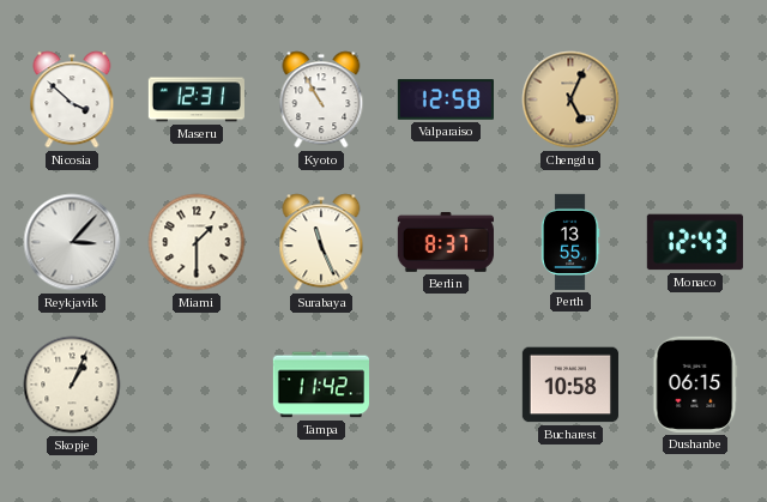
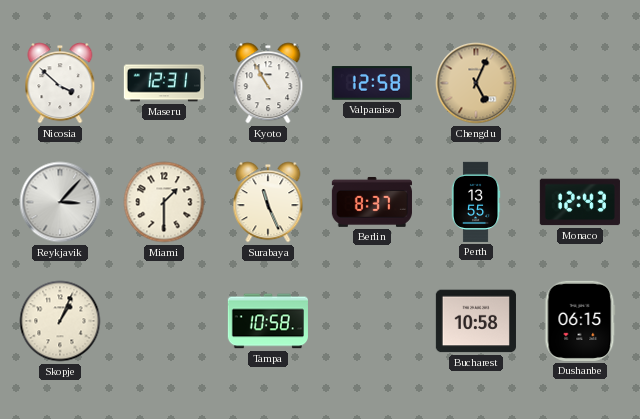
Tampa: 11:42 -> 10:58
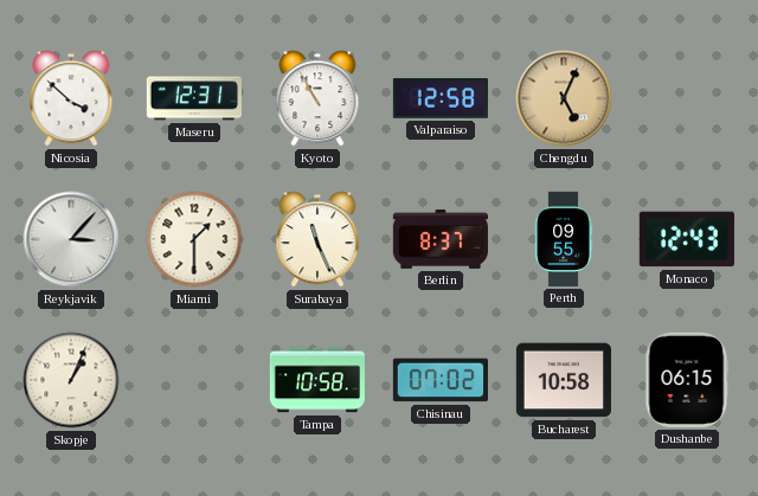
Perth: 13:55 -> 09:55
Chisinau: none -> 07:02
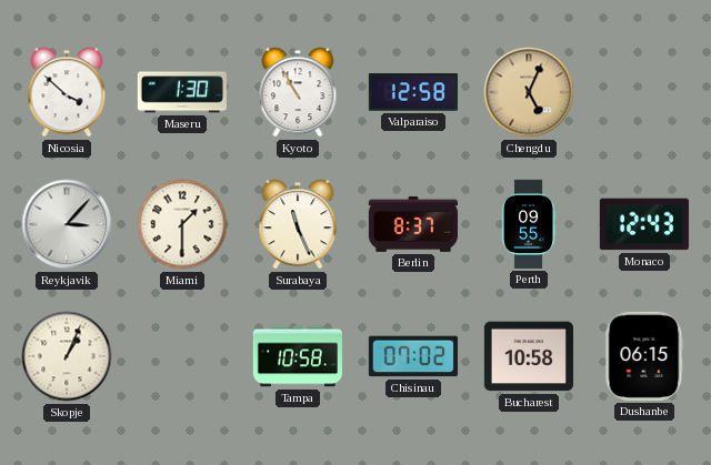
Maseru: 12:31 -> 1:30
